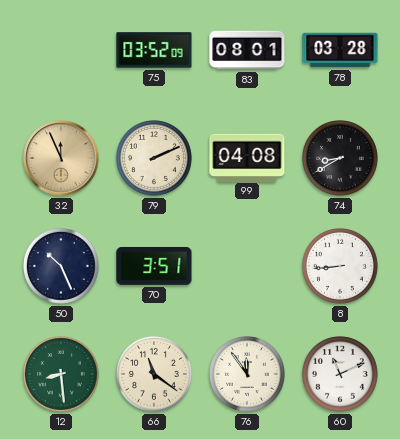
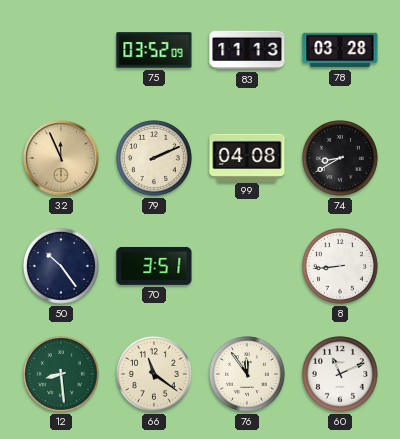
83: 08:01 -> 11:13
50: 10:26 -> 10:24
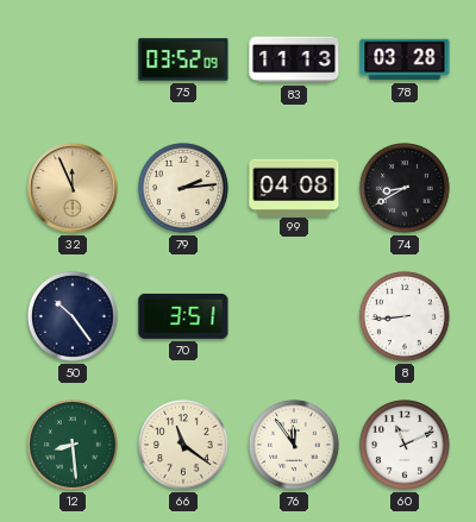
79: 2:11 -> 2:14
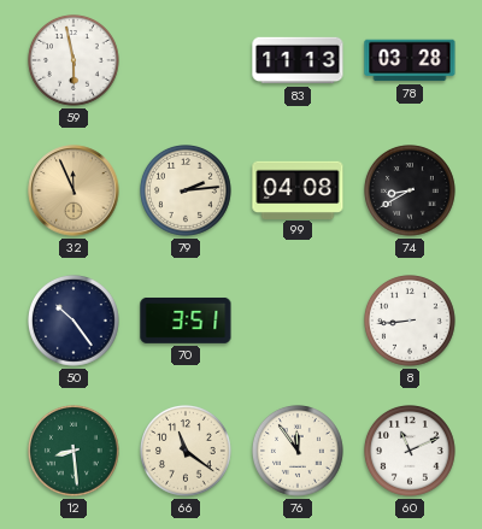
59: none -> 5:58
75: 03:52 -> none
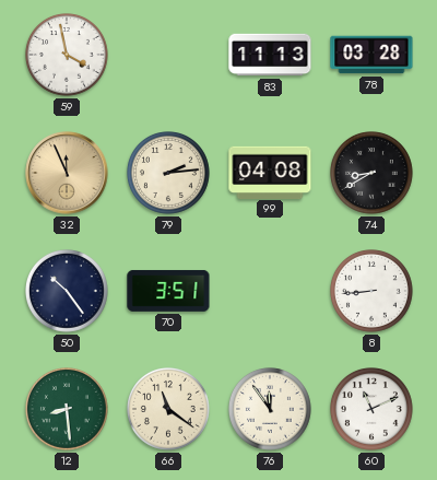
59: 5:58 -> 3:58
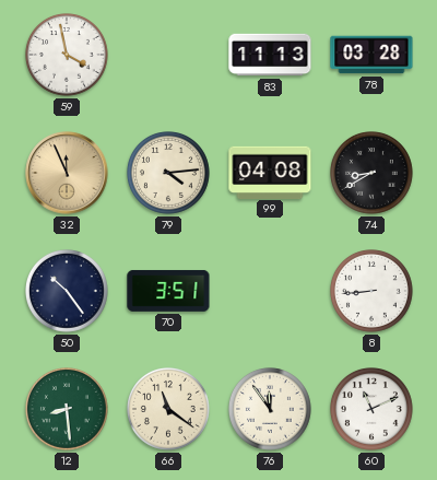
79: 2:14 -> 4:14
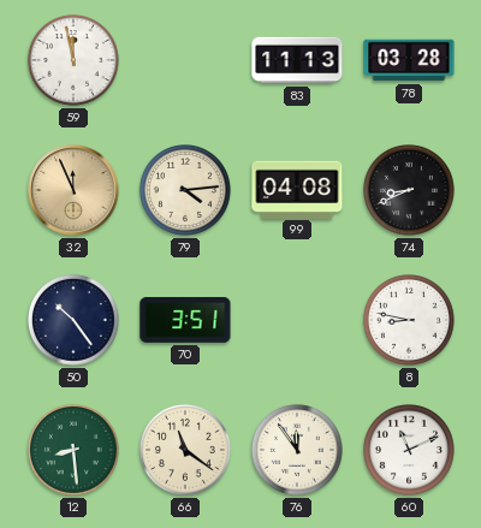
59: 3:58 -> 11:58
74: 8:40 -> 8:41
8: 8:44 -> 8:47
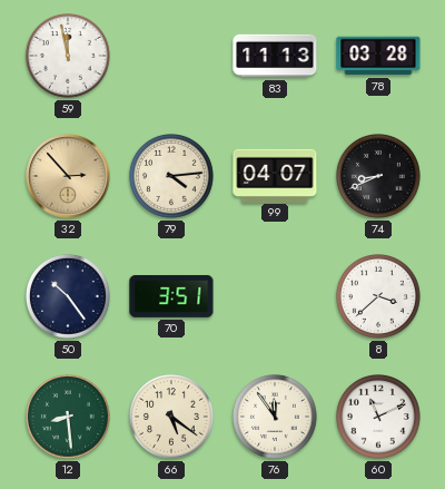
32: 11:56 -> 2:53
99: 04:08 -> 04:07
8: 8:47 -> 3:38
66: 11:21 -> 5:21
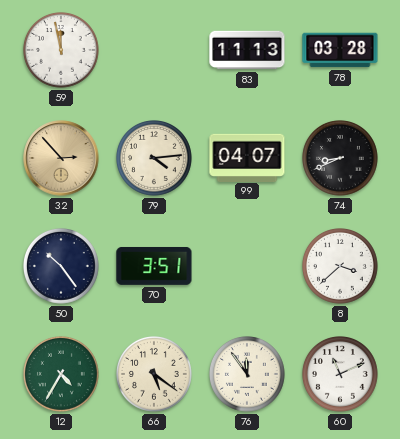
12: 8:29 -> 4:35
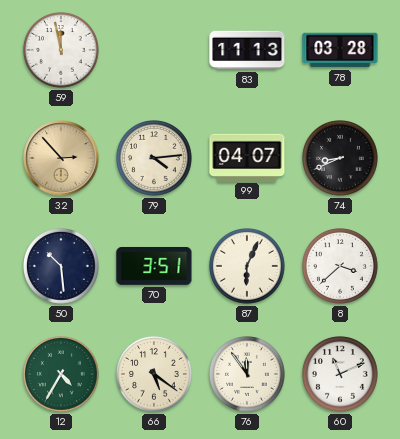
50: 10:24 -> 10:29
87: none -> 6:04
